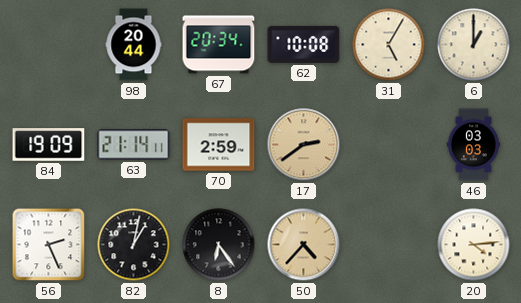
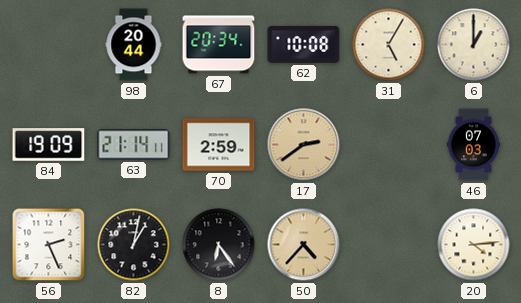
46: 03:03 -> 07:03
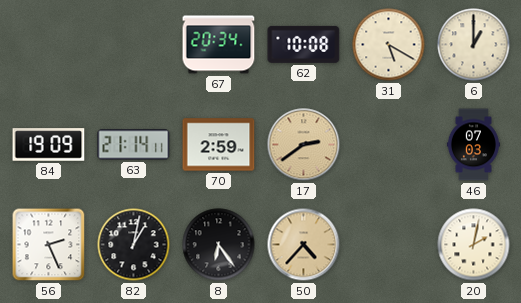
98: 20:44 -> none
31: 5:05 -> 5:20
20: 4:14 -> 2:02
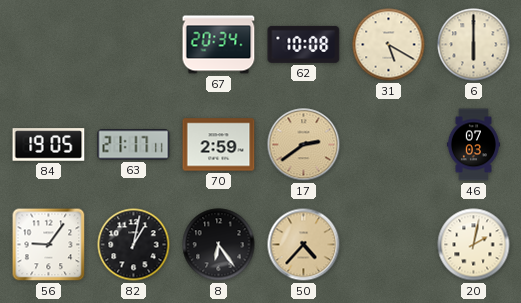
6: 1:00 -> 6:00
84: 19:09 -> 19:05
63: 21:14 -> 21:17
56: 2:26 -> 9:06
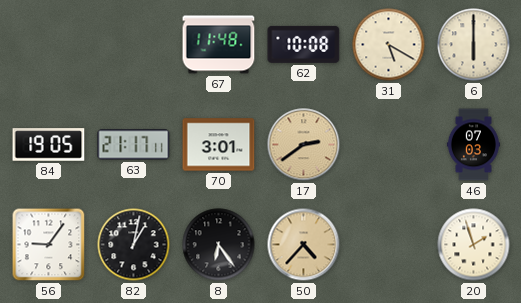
67: 20:34 -> 11:48
70: 2:59 -> 3:01
20: 2:02 -> 1:57
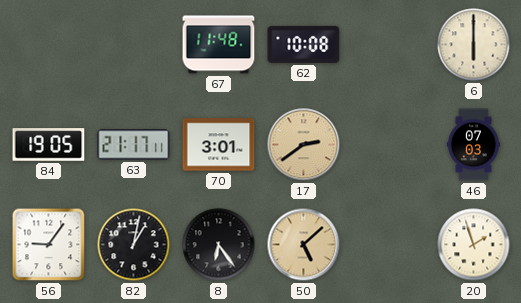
31: 5:20 -> none
50: 4:37 -> 5:08
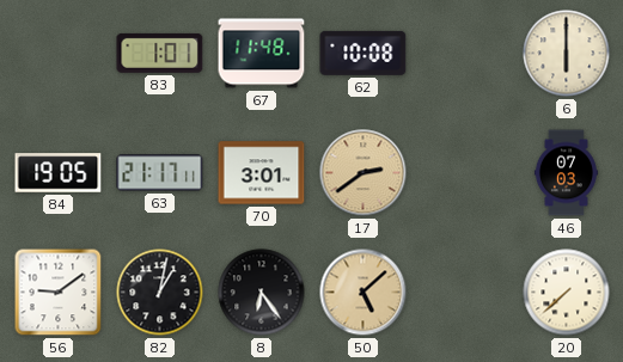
83: none -> 1:01
56: 9:06 -> 9:09
20: 1:57 -> 7:38
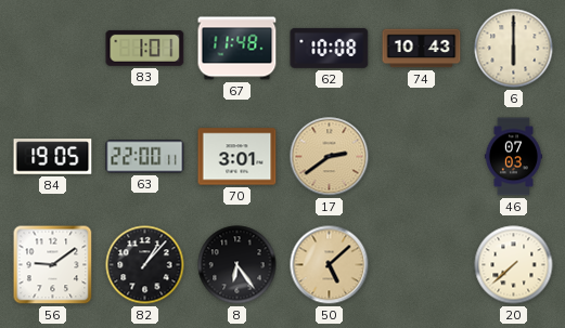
74: none -> 10:43
63: 21:17 -> 22:00
82: 1:02 -> 1:07
